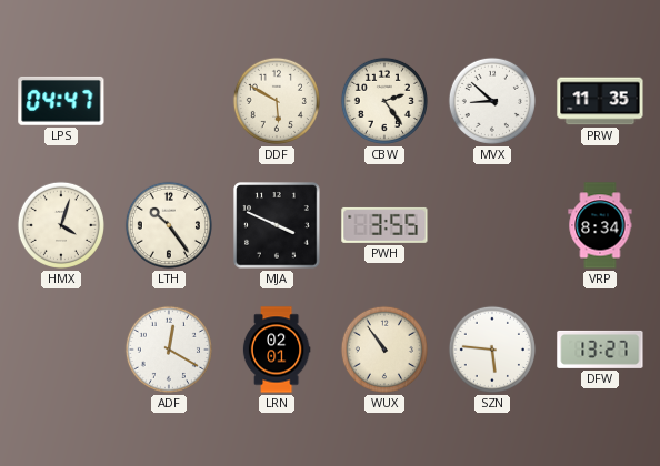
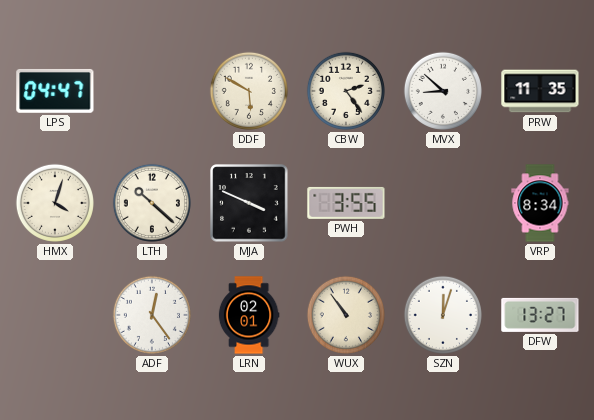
LTH: 10:24 -> 10:22
ADF: 12:20 -> 12:24
SZN: 5:46 -> 12:03
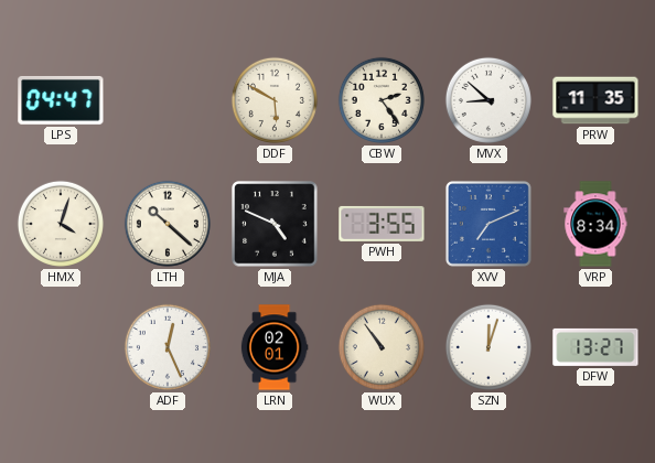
MJA: 3:49 -> 4:49
XVV: none -> 7:11
ADF: 12:24 -> 12:26
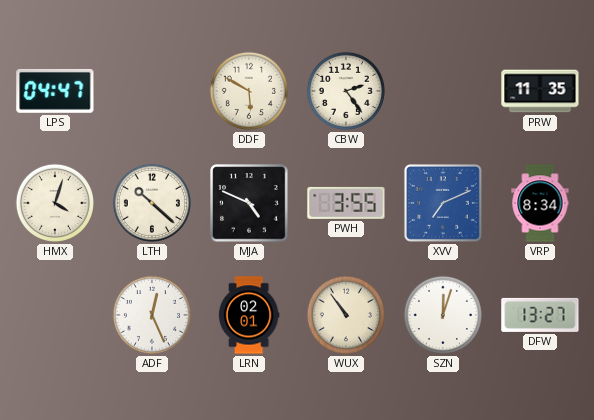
MVX: 8:52 -> none
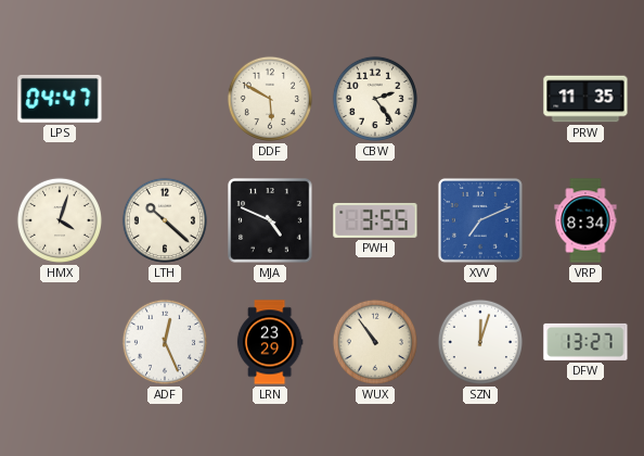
LRN: 02:01 -> 23:29
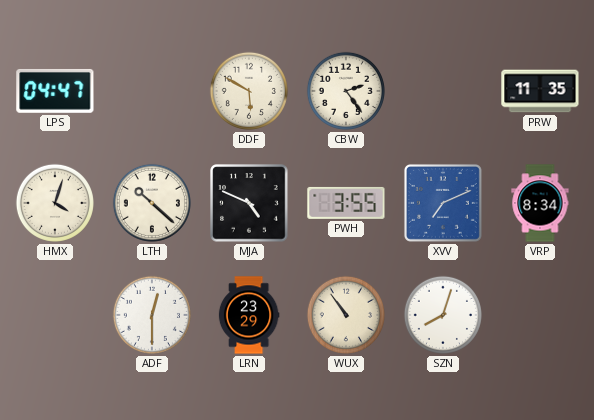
ADF: 12:26 -> 12:30
SZN: 12:03 -> 8:03
DFW: 13:27 -> none
